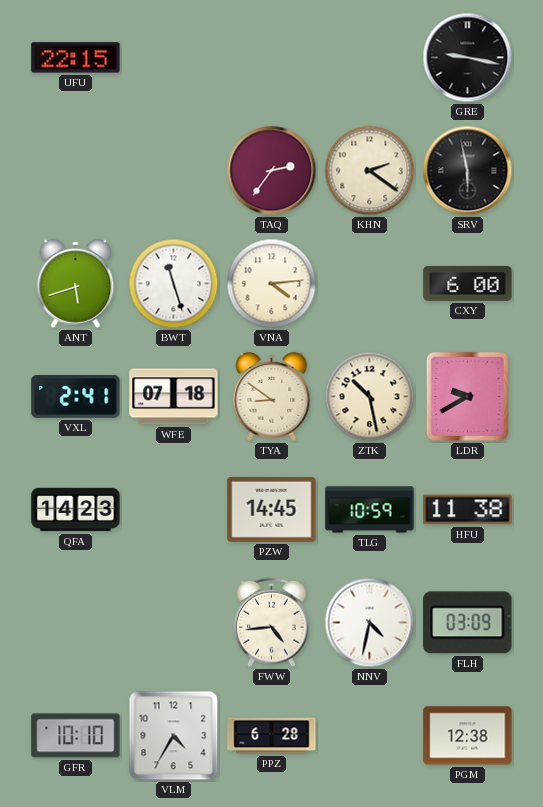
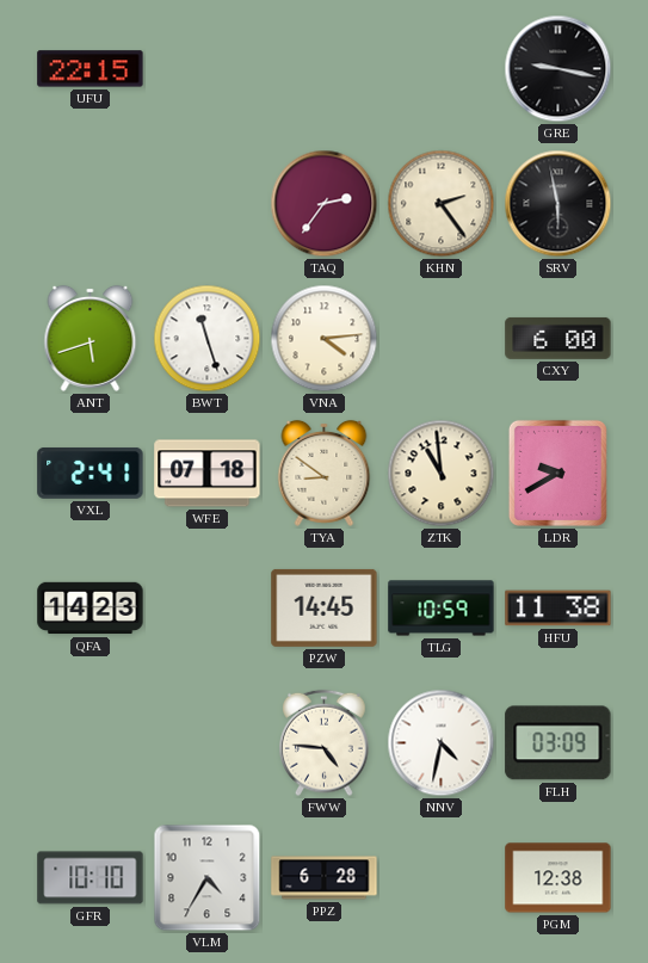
KHN: 2:21 -> 2:24
ZTK: 10:28 -> 10:59
FWW: 4:44 -> 4:46
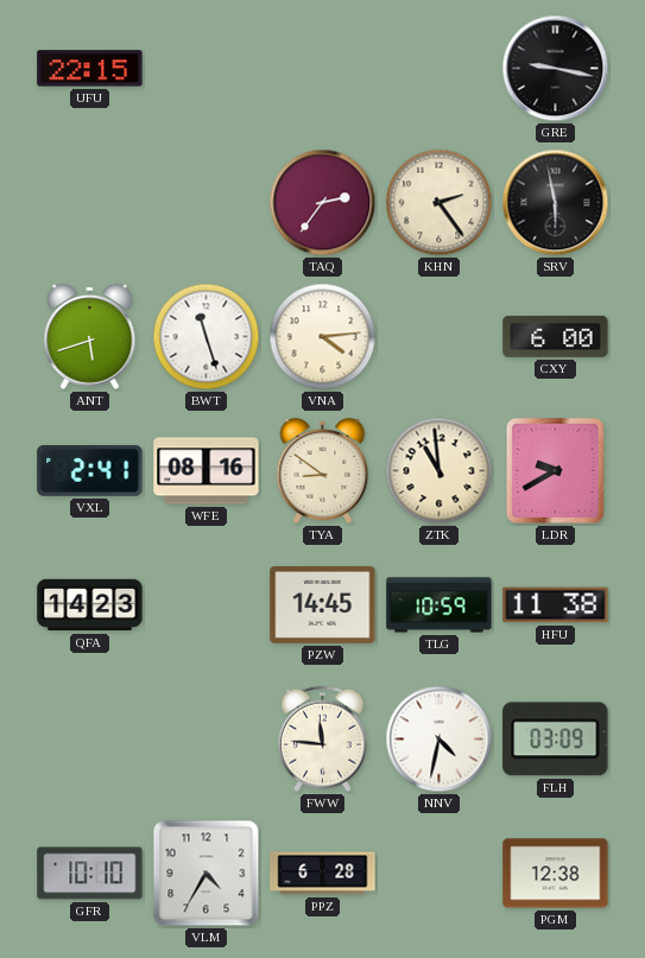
WFE: 07:18 -> 08:16
FWW: 4:46 -> 11:46
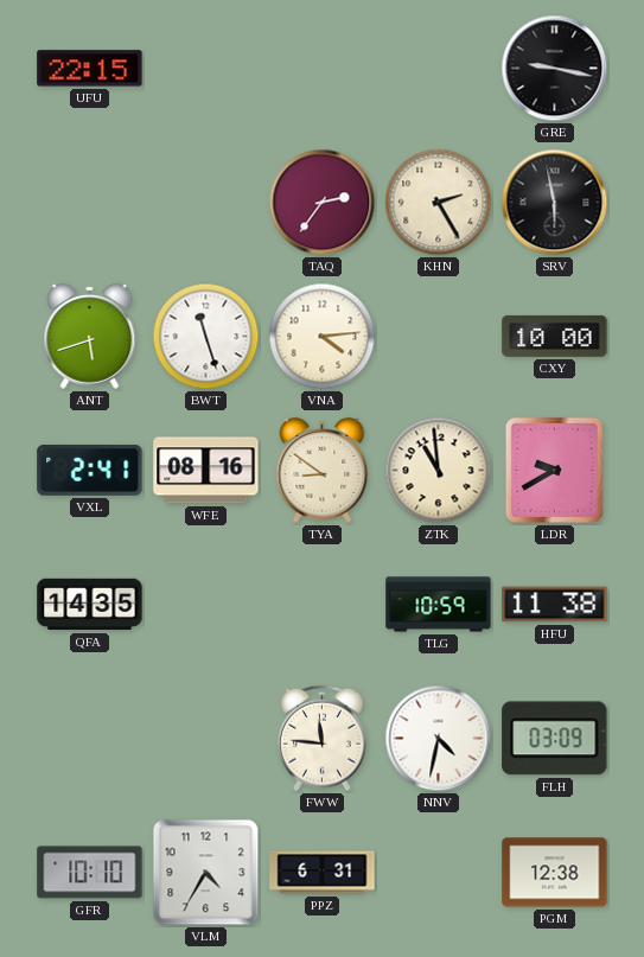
KHN: 2:24 -> 2:25
CXY: 6:00 -> 10:00
QFA: 14:23 -> 14:35
PZW: 14:45 -> none
PPZ: 6:28 -> 6:31
